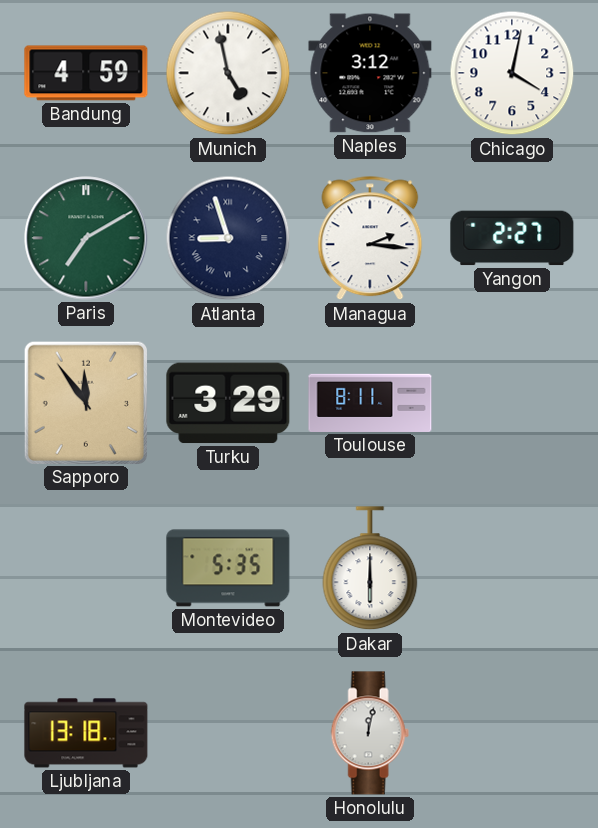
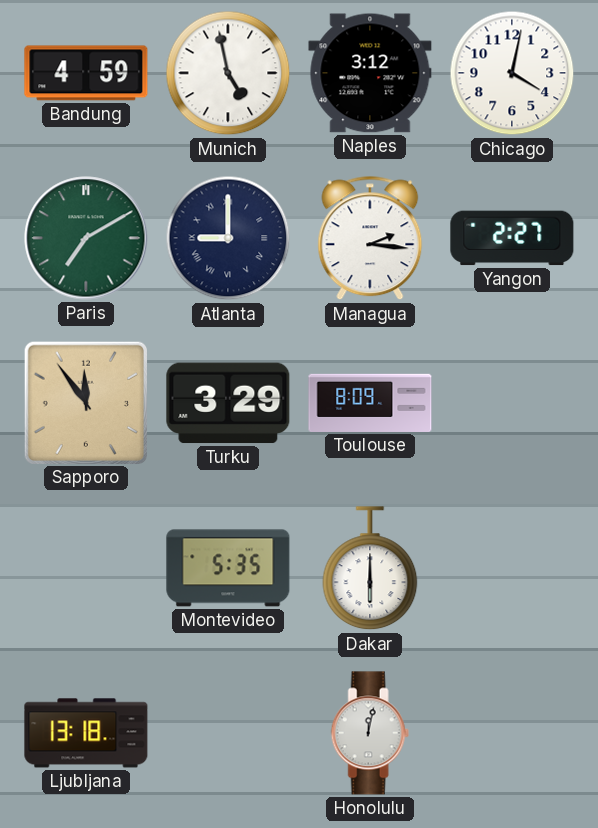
Atlanta: 8:57 -> 9:00
Toulouse: 8:11 -> 8:09
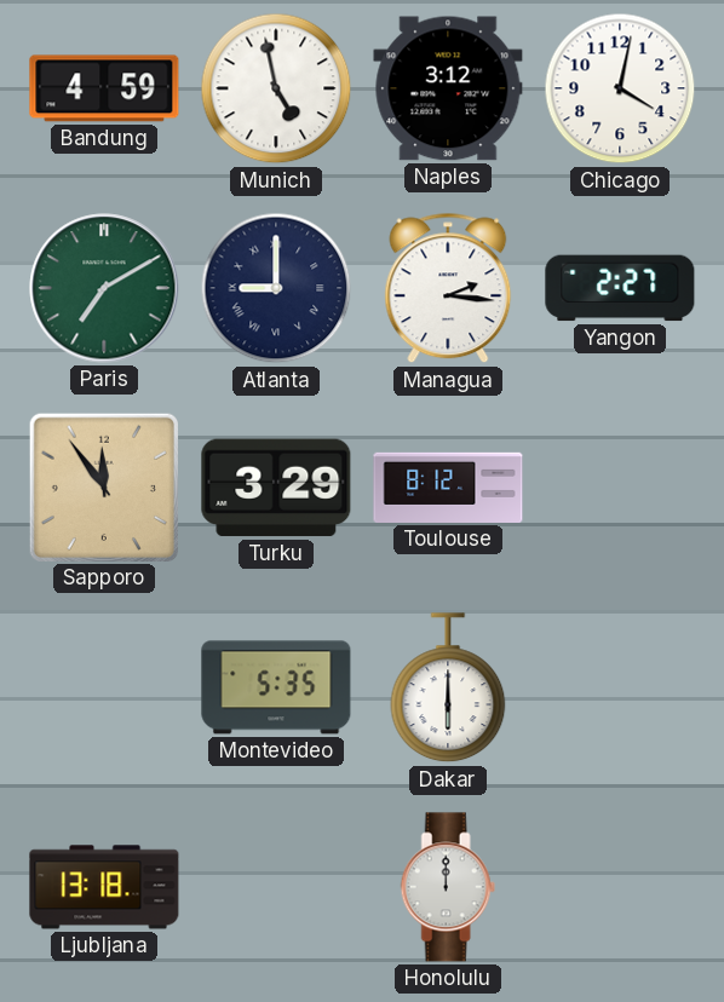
Toulouse: 8:09 -> 8:12
Honolulu: 12:02 -> 12:00
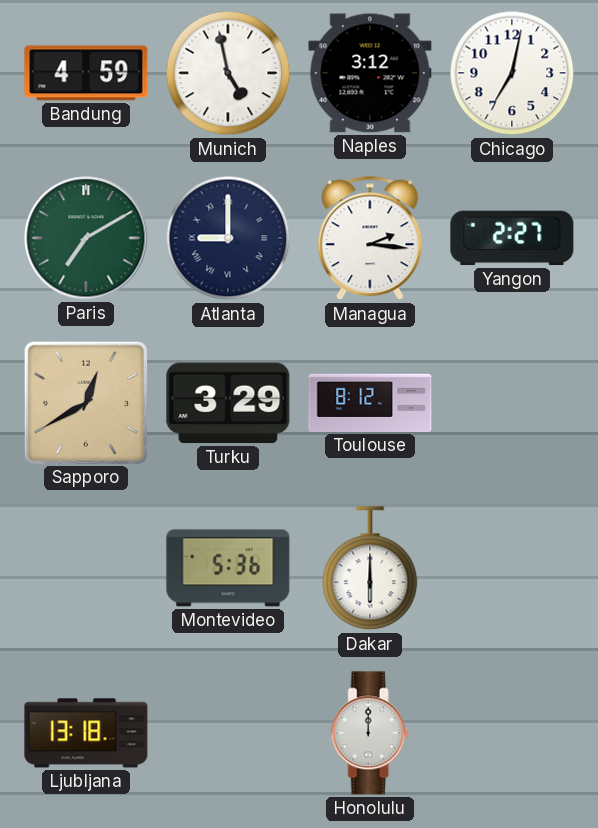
Chicago: 4:02 -> 7:02
Sapporo: 11:54 -> 12:40
Montevideo: 5:35 -> 5:36
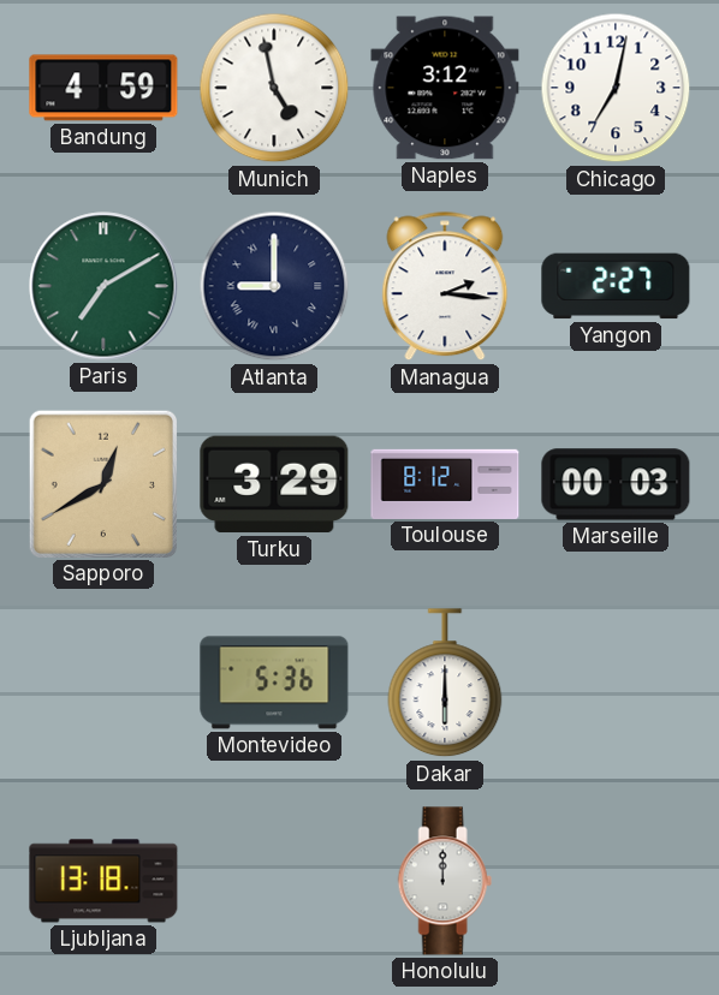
Marseille: none -> 00:03
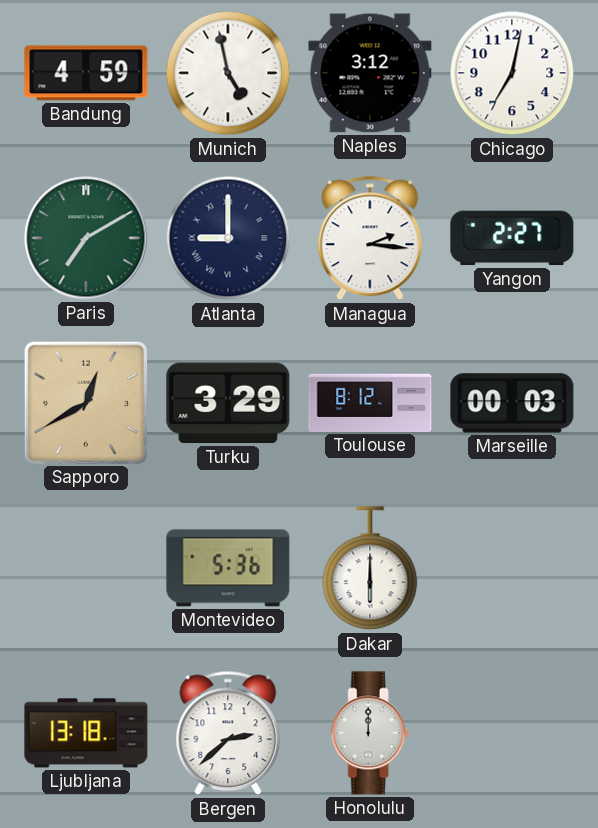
Bergen: none -> 2:38
